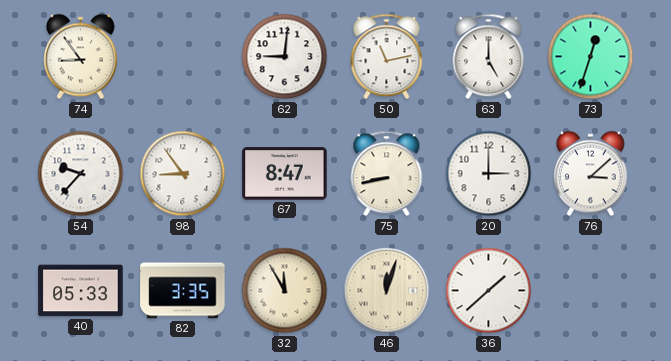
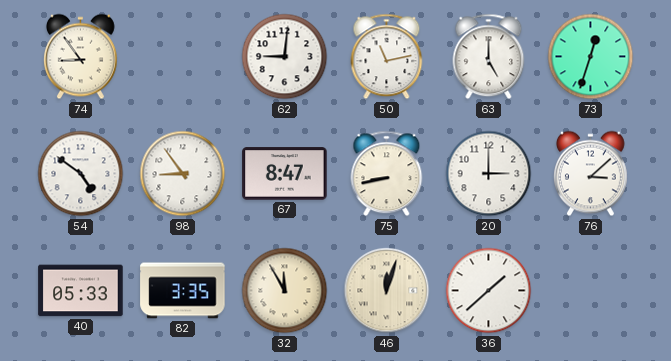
54: 9:37 -> 4:51
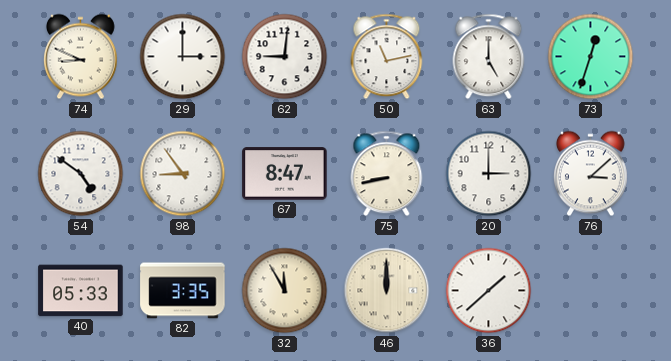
74: 8:54 -> 8:49
29: none -> 3:00
46: 12:03 -> 12:00
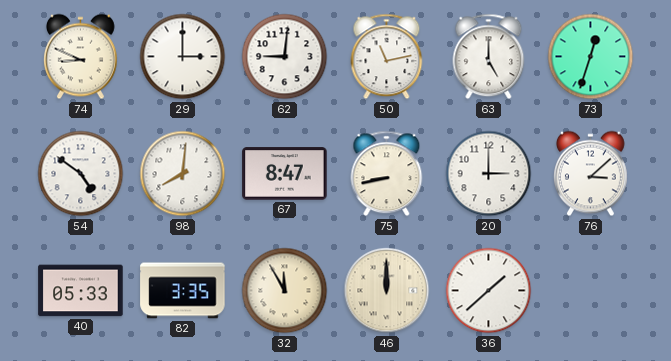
98: 8:54 -> 8:01
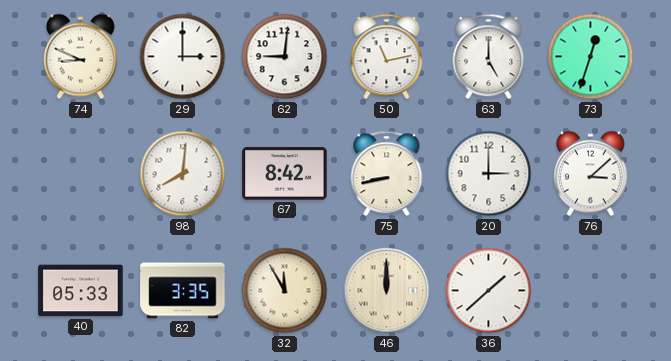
54: 4:51 -> none
67: 8:47 -> 8:42
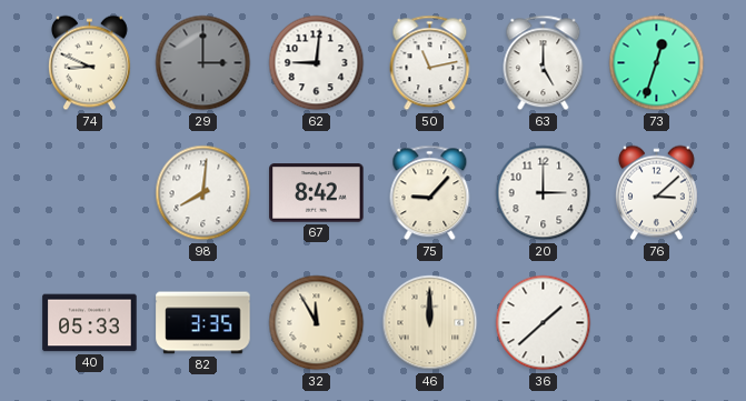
29 dial: white -> grey
75: 8:43 -> 9:07
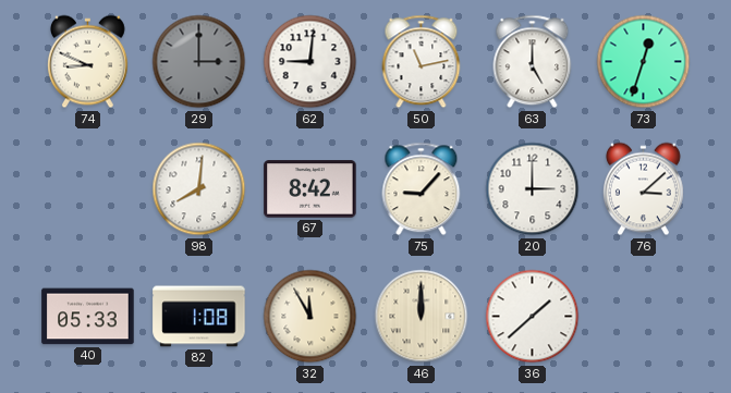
82: 3:35 -> 1:08
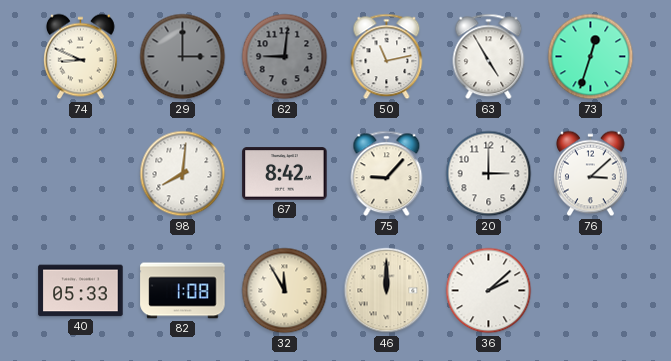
62 dial: white -> grey
63: 5:00 -> 4:55
36: 1:38 -> 2:08
